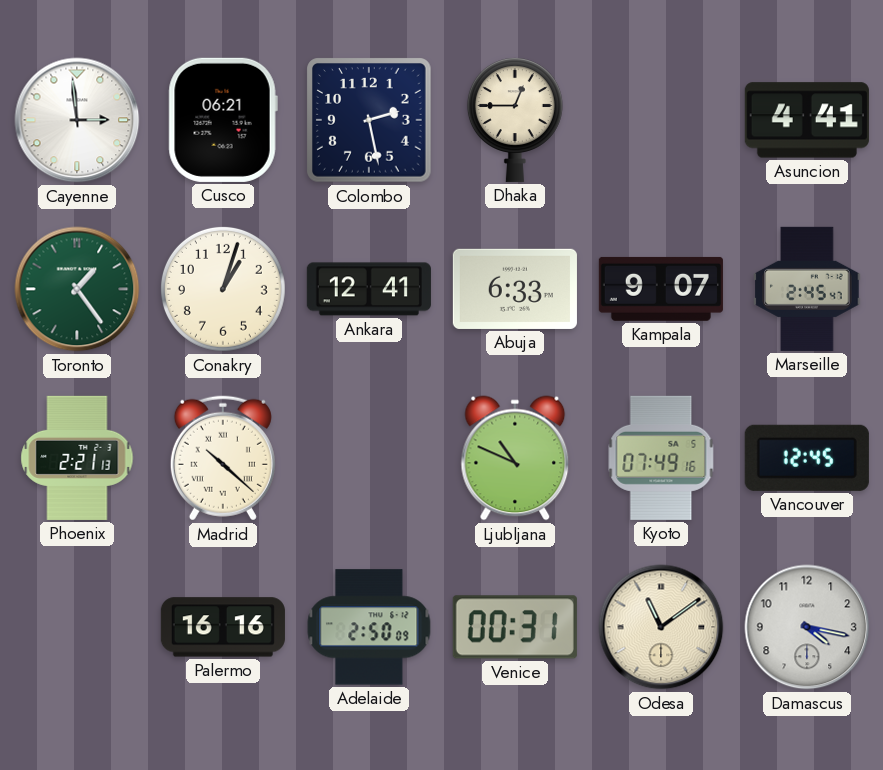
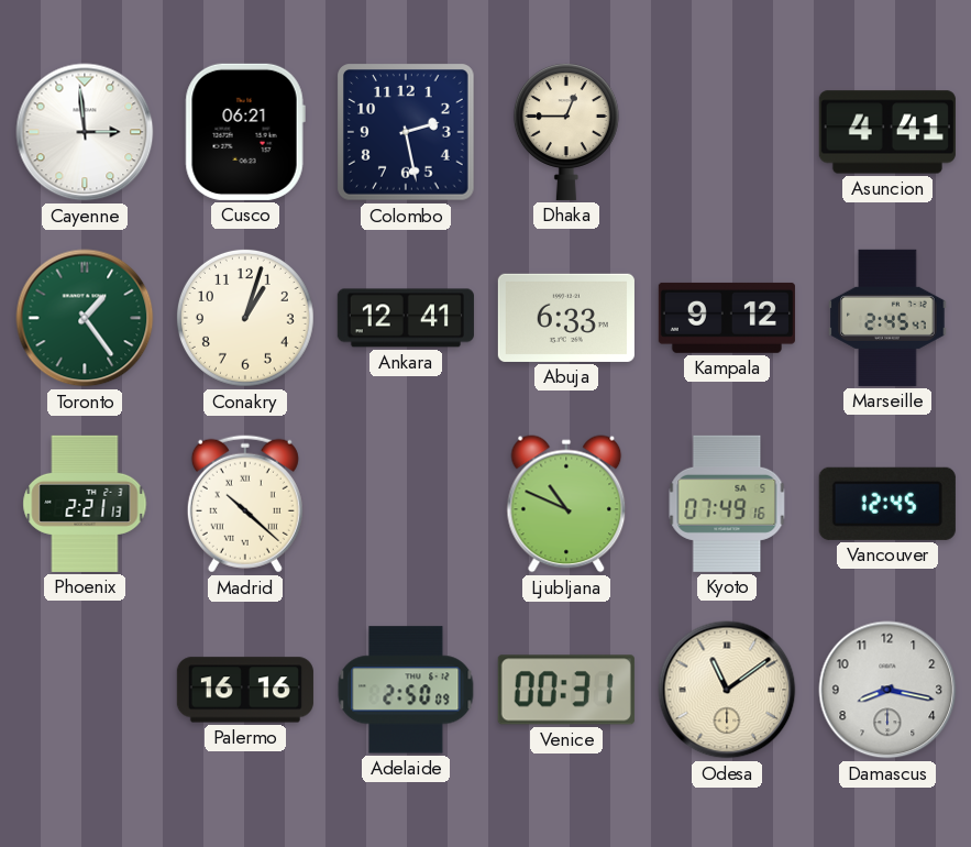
Kampala: 9:07 -> 9:12
Damascus: 4:17 -> 8:17
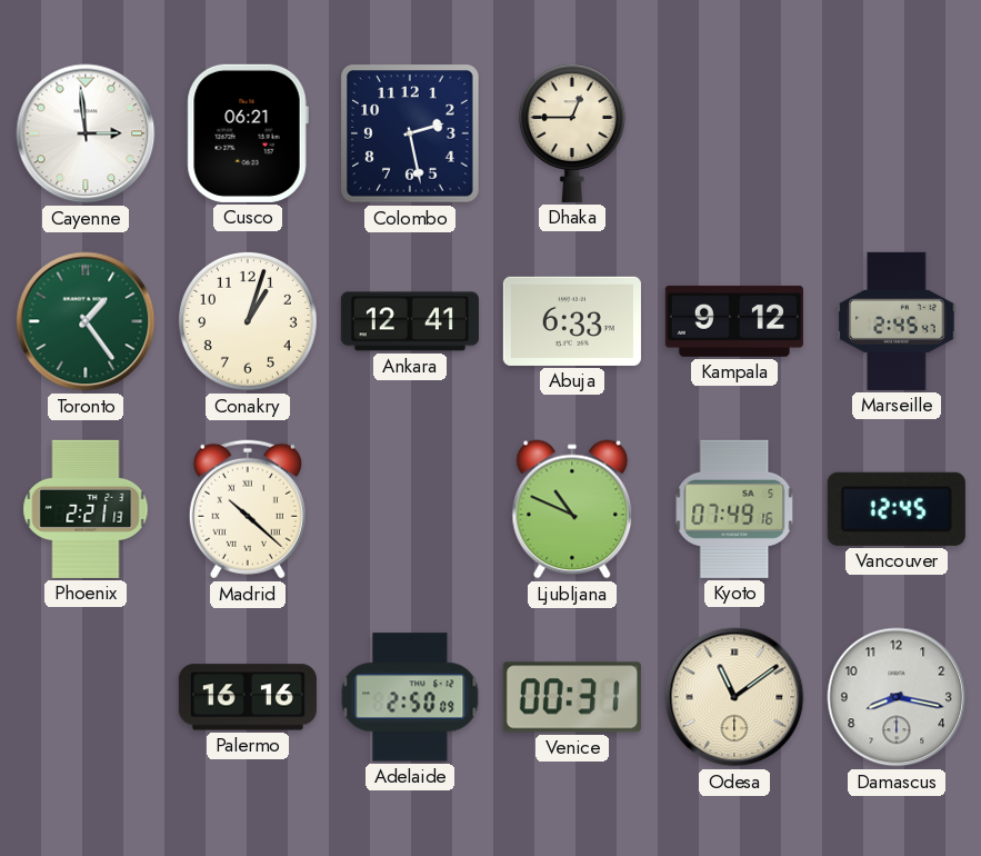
Asuncion: 4:41 -> none
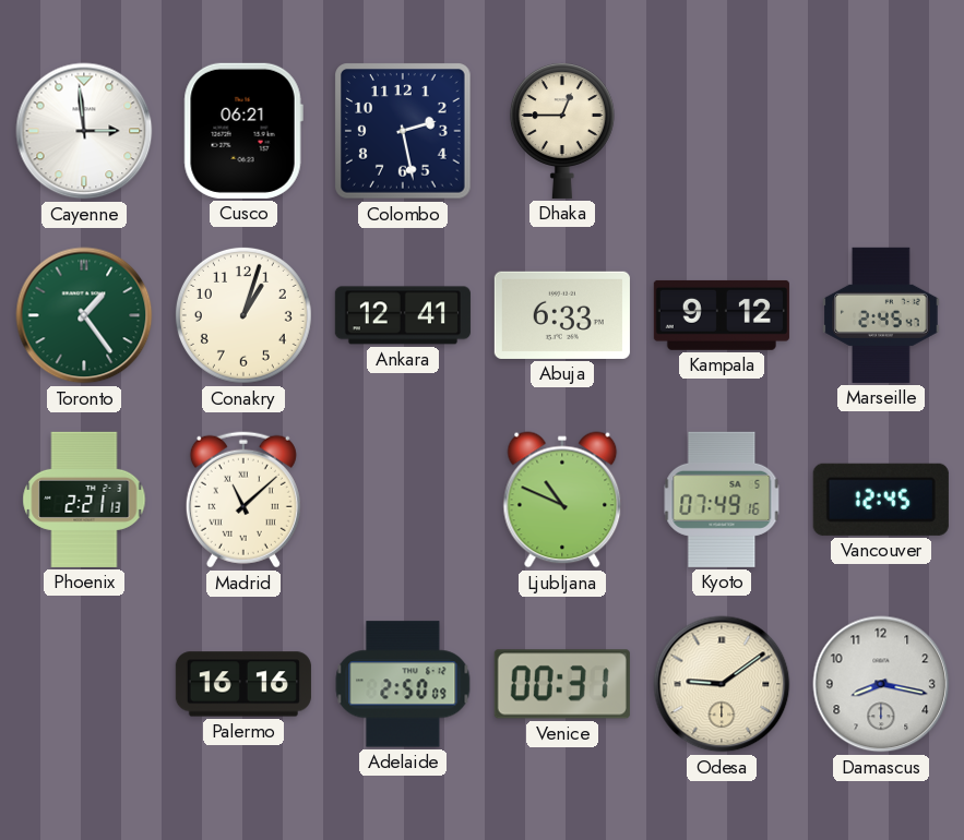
Madrid: 10:22 -> 11:08
Odesa: 11:09 -> 9:09
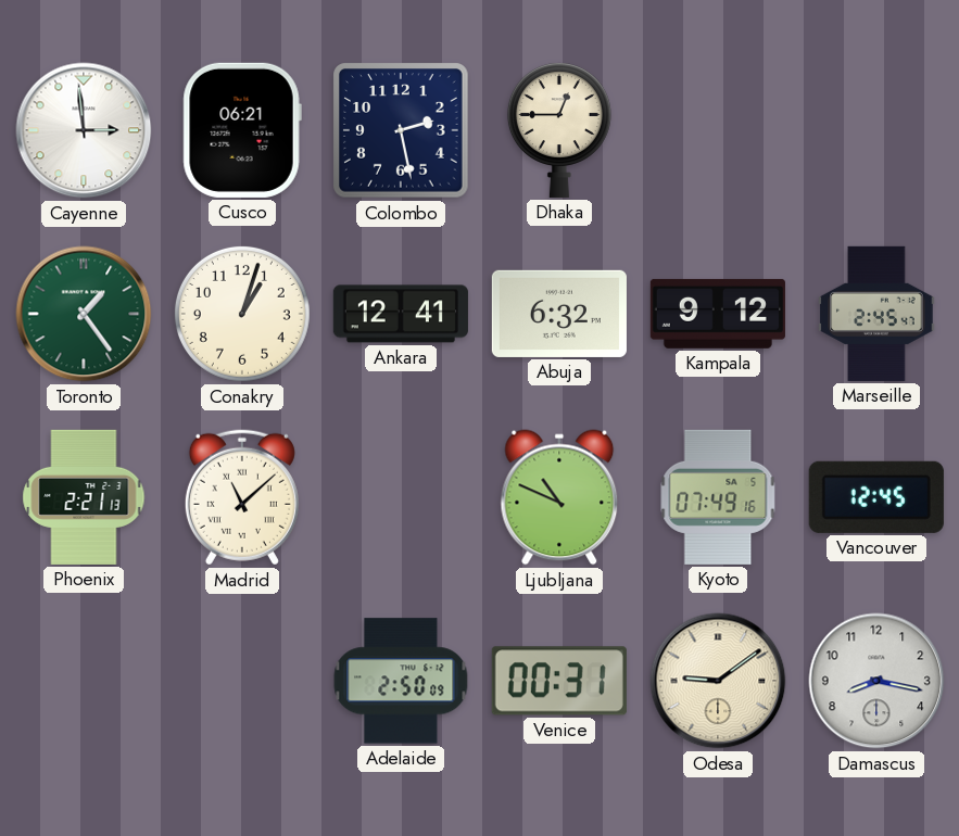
Abuja: 6:33 -> 6:32
Palermo: 16:16 -> none
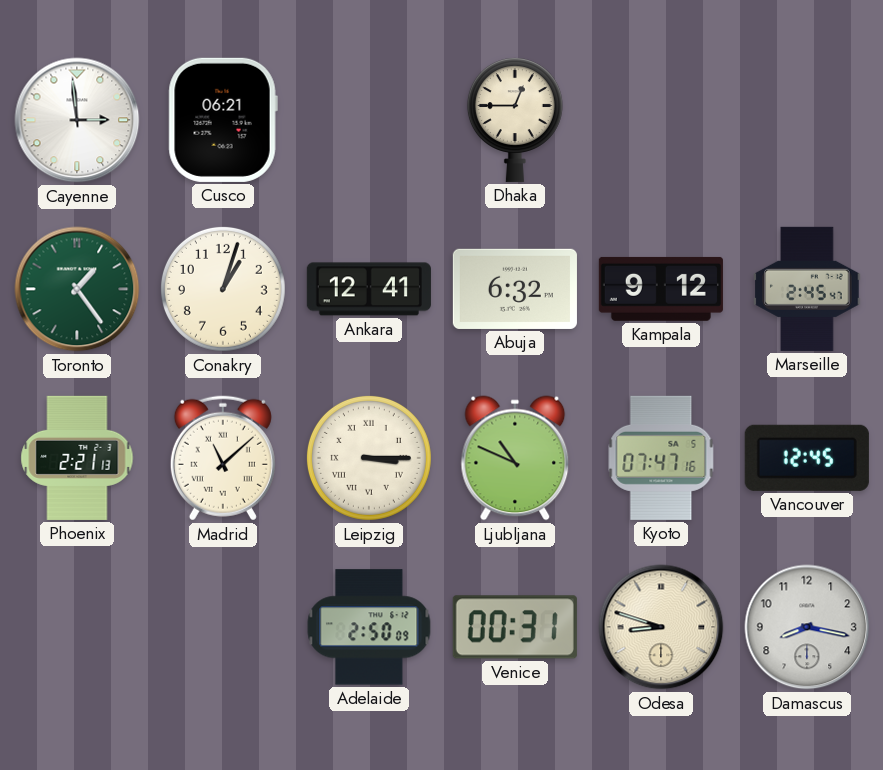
Colombo: 2:28 -> none
Leipzig: none -> 3:15
Kyoto: 07:49 -> 07:47
Odesa: 9:09 -> 8:48
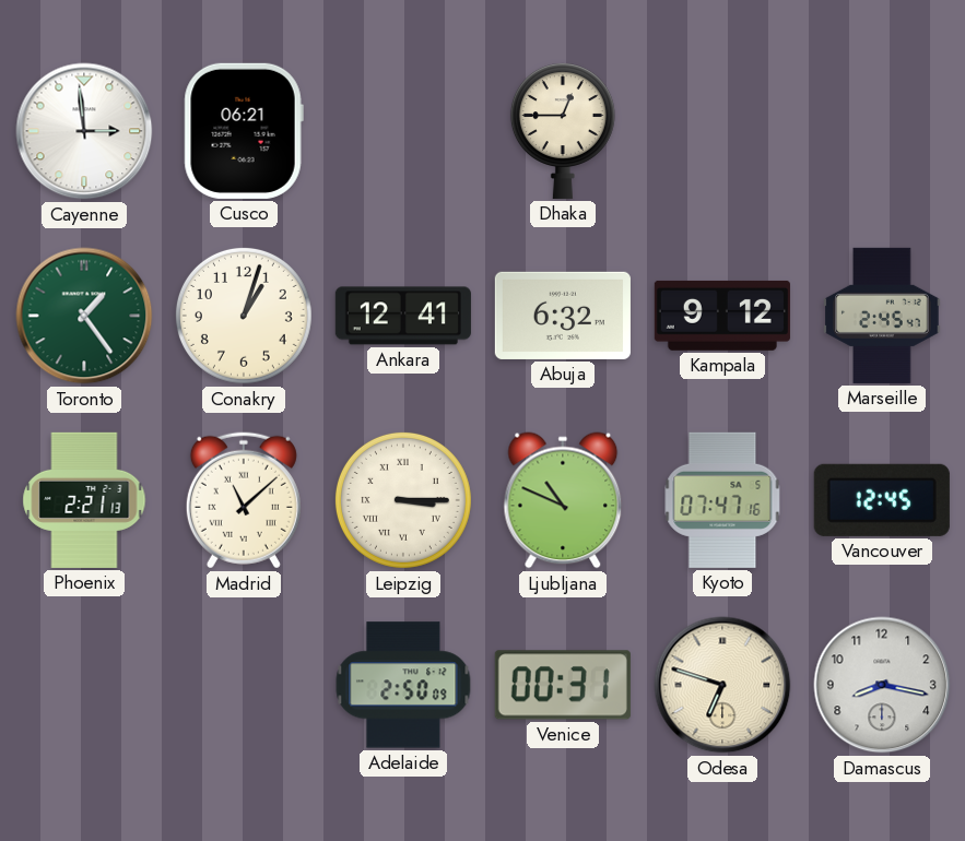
Odesa: 8:48 -> 6:48
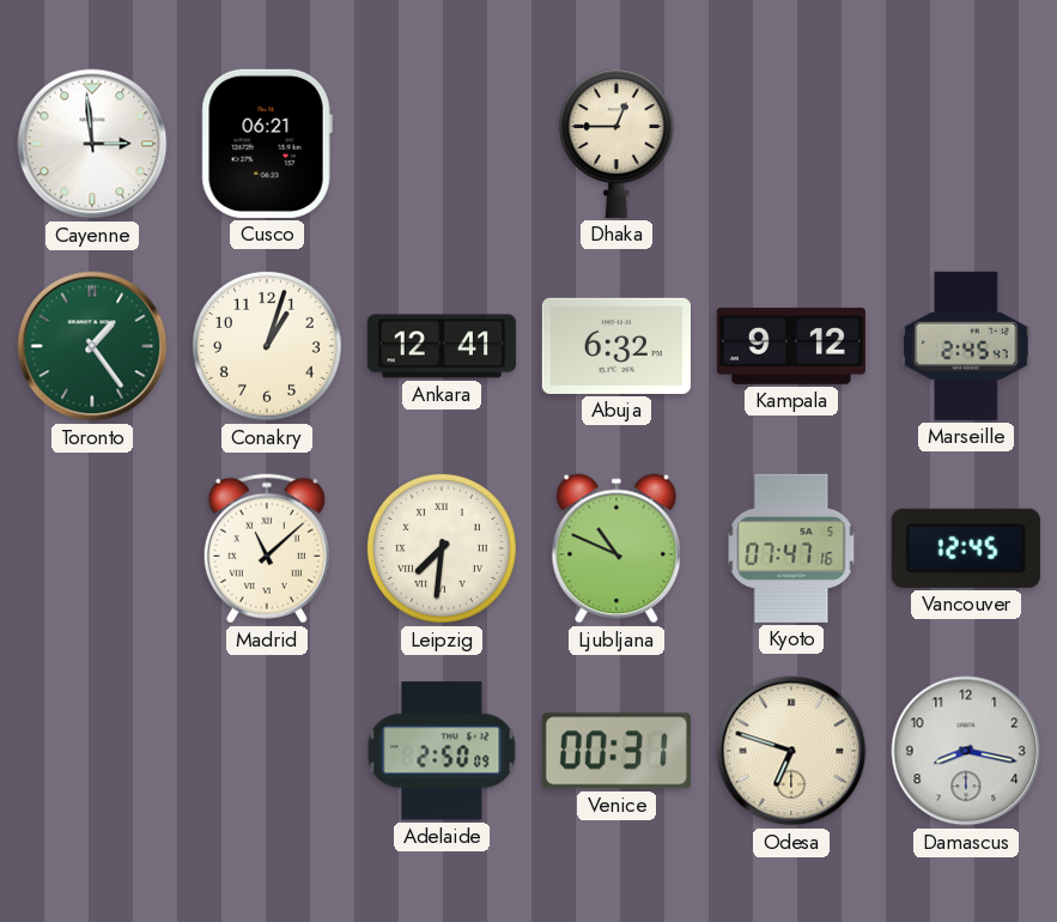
Phoenix: 2:21 -> none
Leipzig: 3:15 -> 7:31
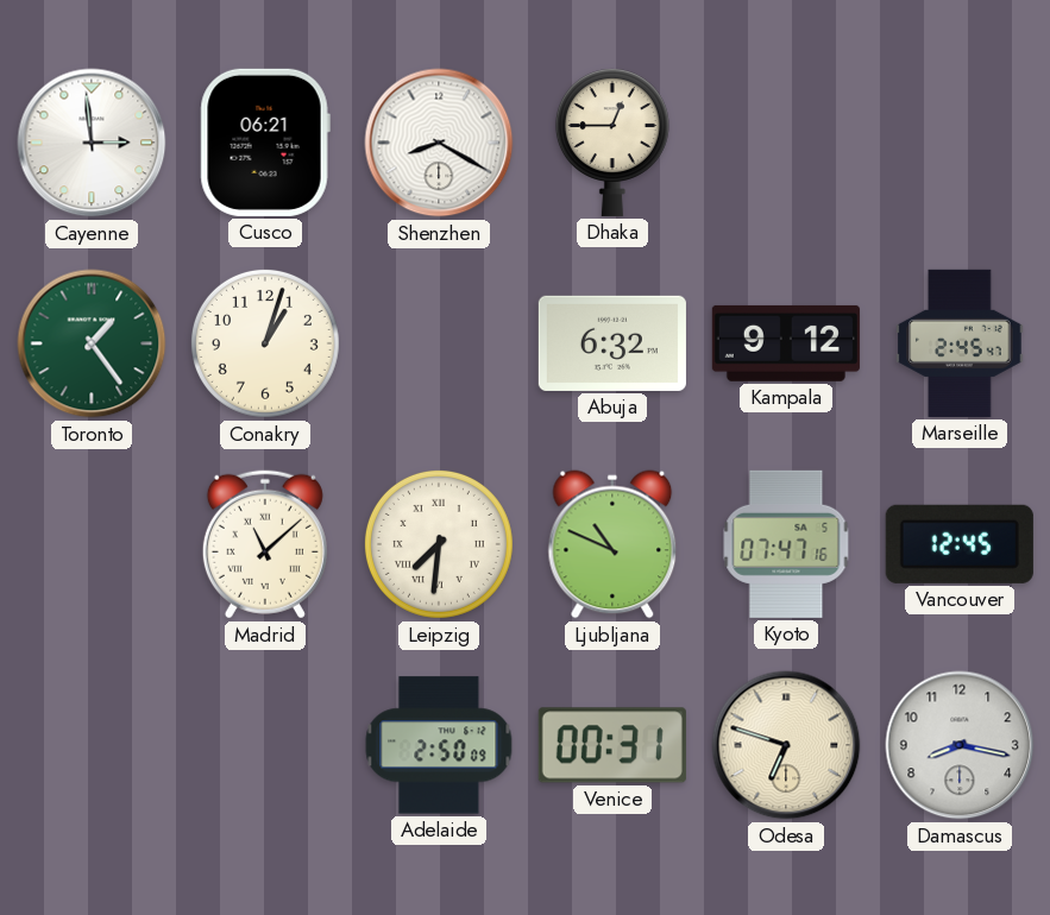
Shenzhen: none -> 8:20
Ankara: 12:41 -> none
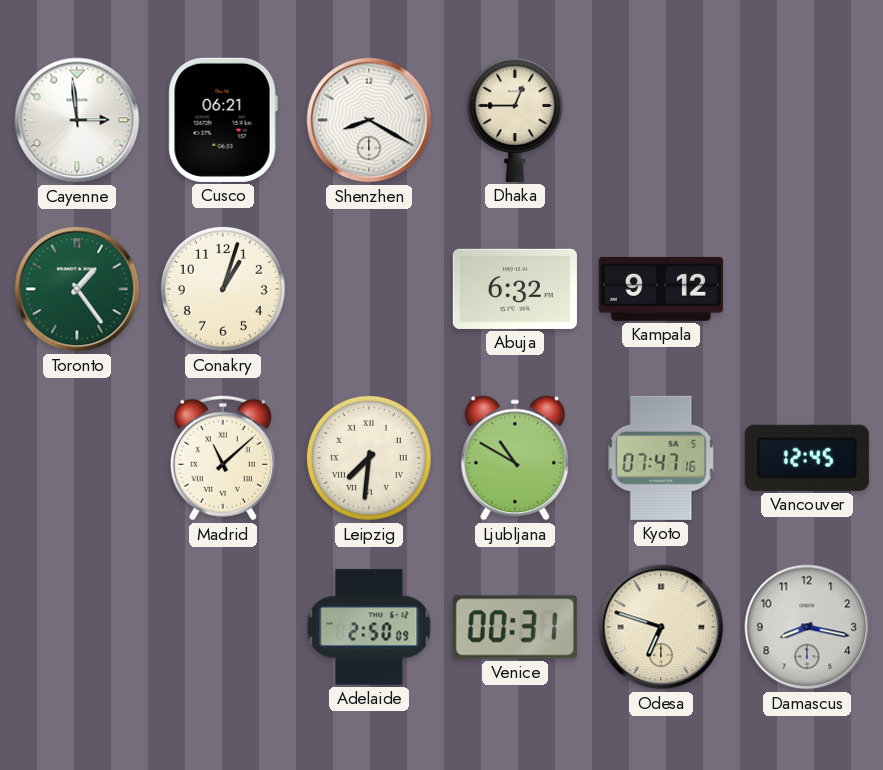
Marseille: 2:45 -> none
Ljubljana: 10:49 -> 10:50
